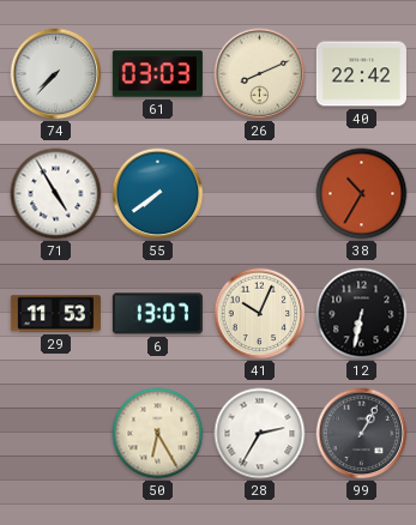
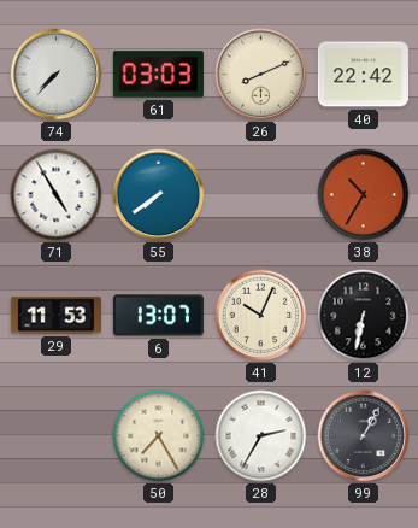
50: 6:25 -> 7:25
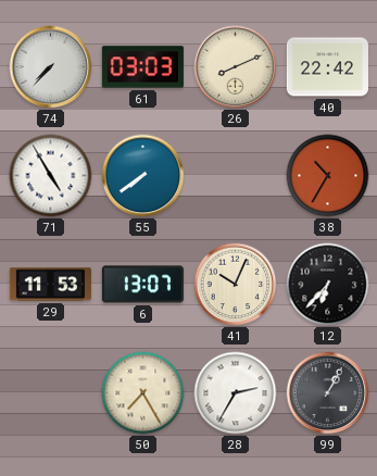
12: 6:32 -> 6:37
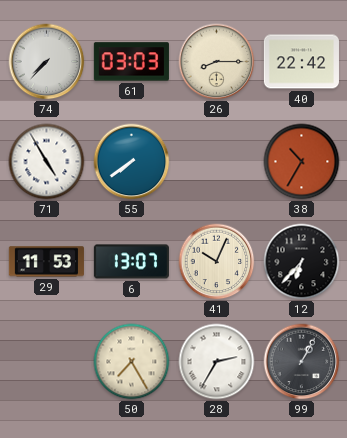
26: 8:11 -> 8:15
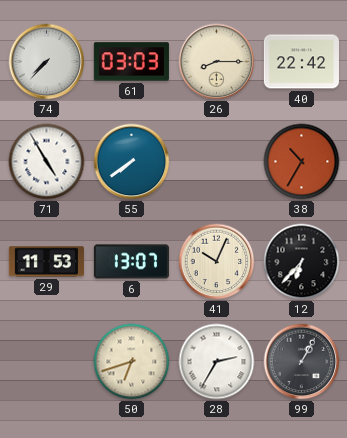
50: 7:25 -> 6:42
